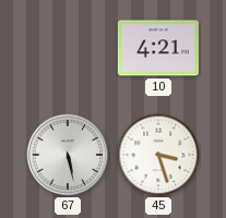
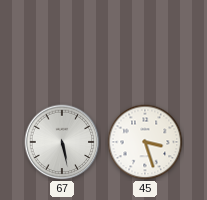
10: 4:21 -> none
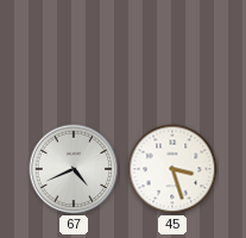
67: 5:28 -> 4:41
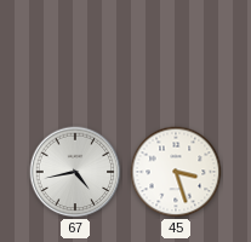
67: 4:41 -> 4:43
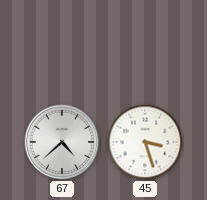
67: 4:43 -> 4:38
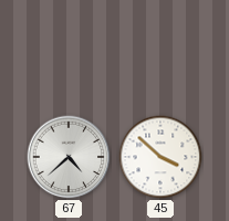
45: 3:27 -> 3:52
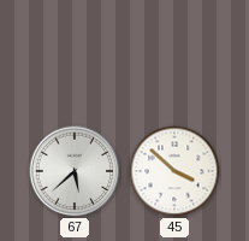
67: 4:38 -> 5:38
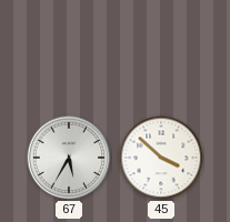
67: 5:38 -> 5:35
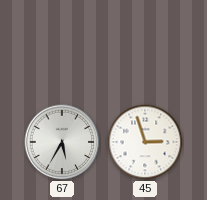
45: 3:52 -> 2:57
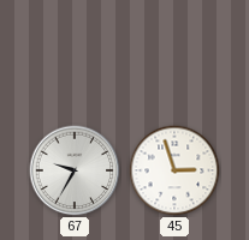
67: 5:35 -> 9:35
